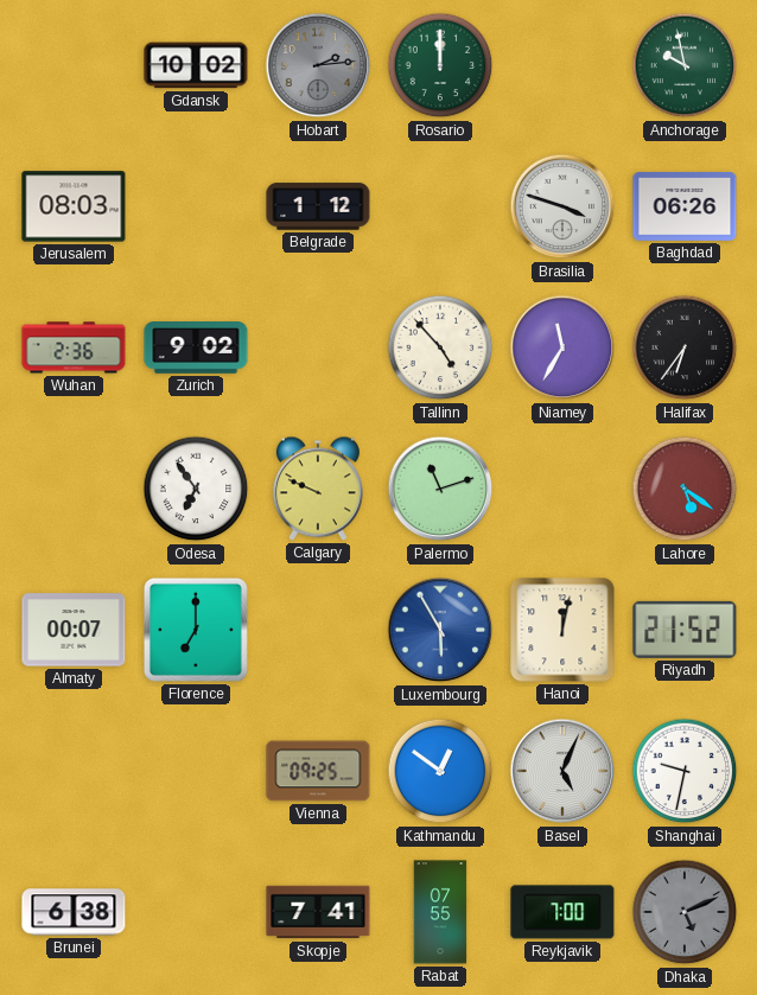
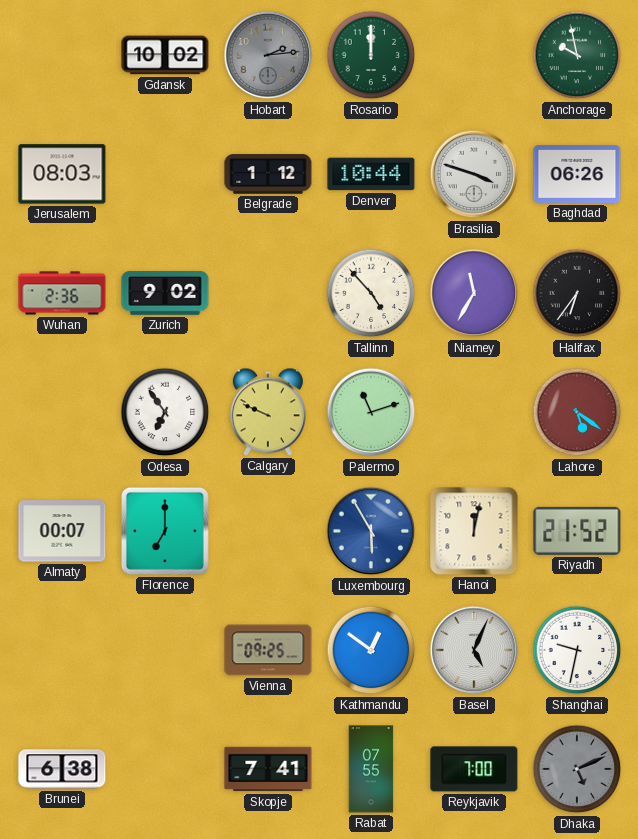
Denver: none -> 10:44
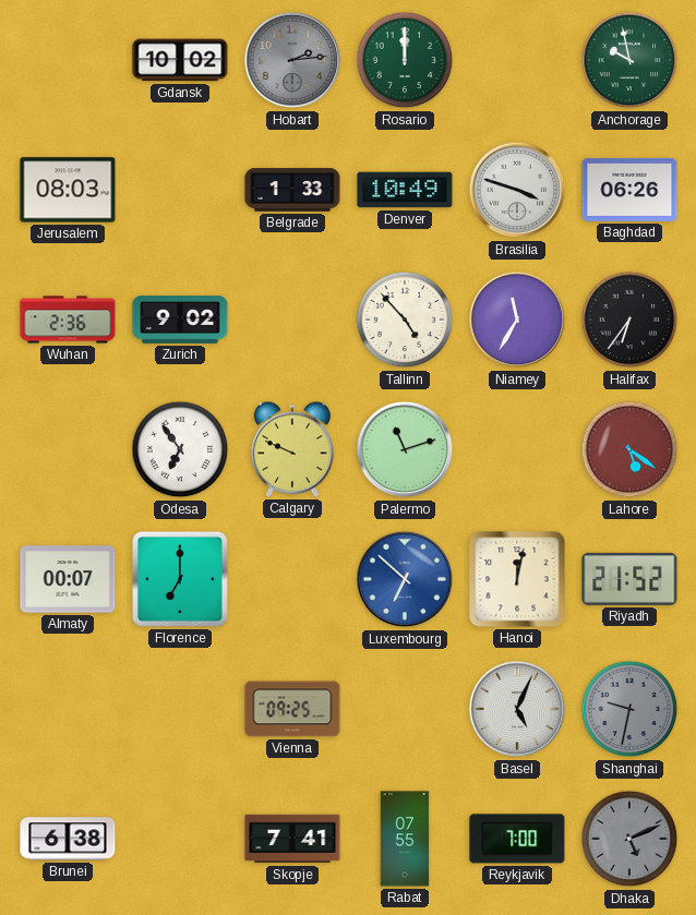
Belgrade: 1:12 -> 1:33
Denver: 10:44 -> 10:49
Luxembourg: 5:55 -> 6:52
Kathmandu: 12:51 -> none
Shanghai dial: white -> grey
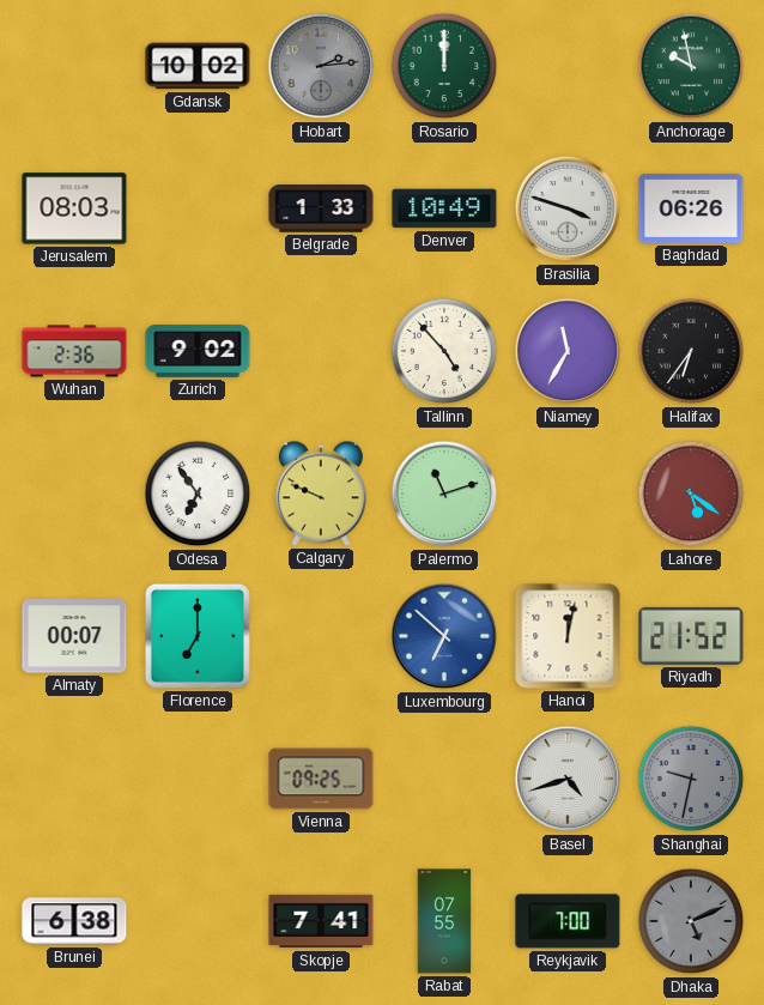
Basel: 5:04 -> 4:42
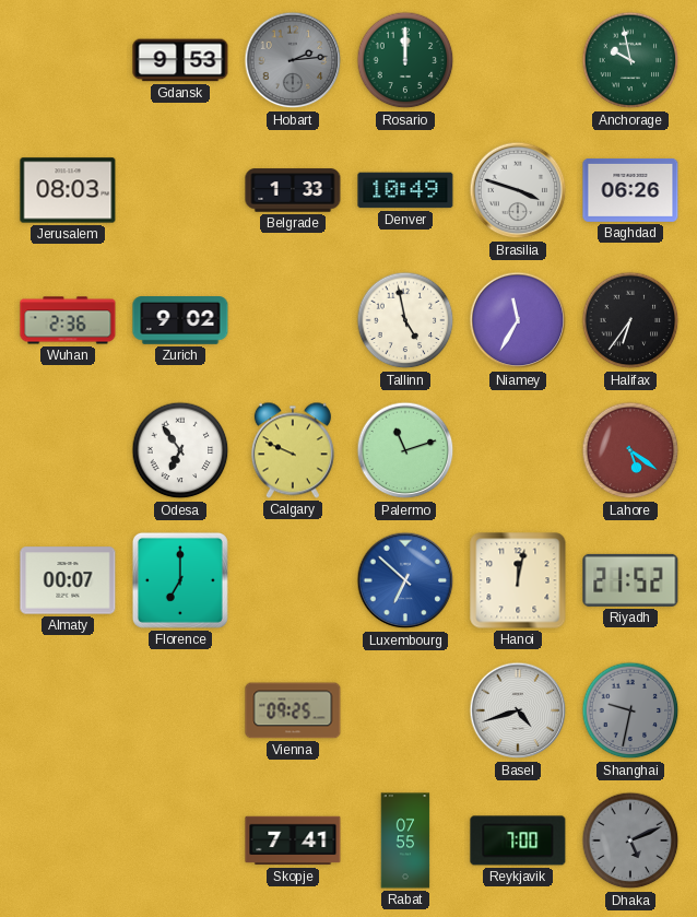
Gdansk: 10:02 -> 9:53
Tallinn: 4:53 -> 4:58
Brunei: 6:38 -> none
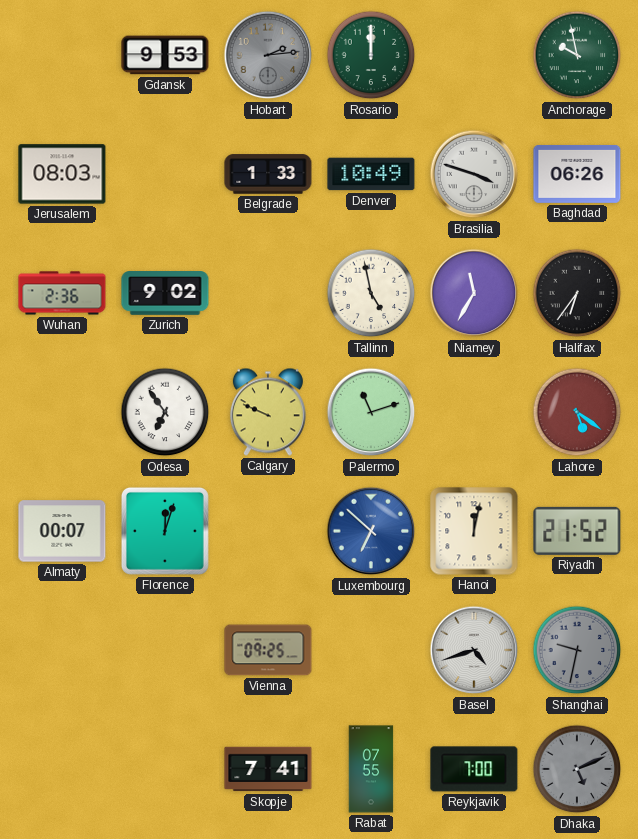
Florence: 7:00 -> 12:03
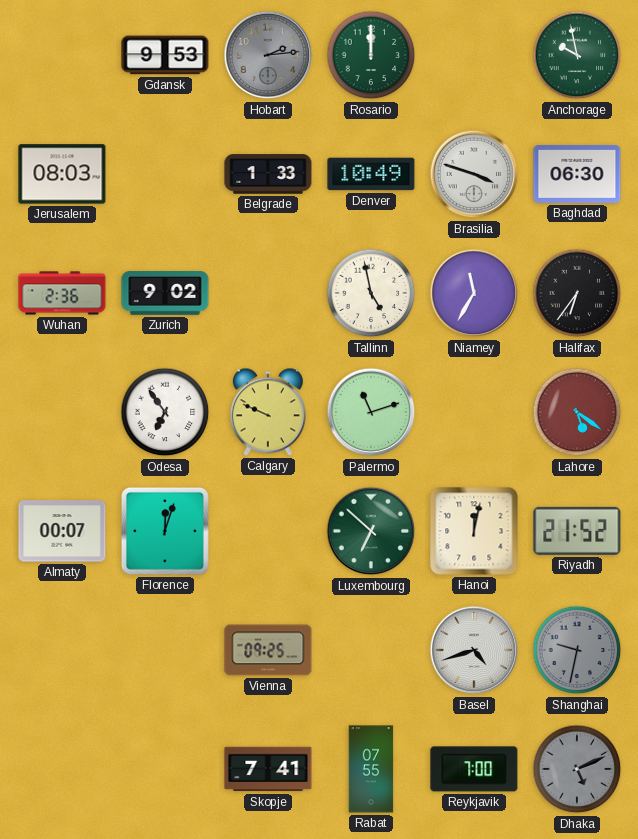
Baghdad: 06:26 -> 06:30
Luxembourg dial: blue -> green
